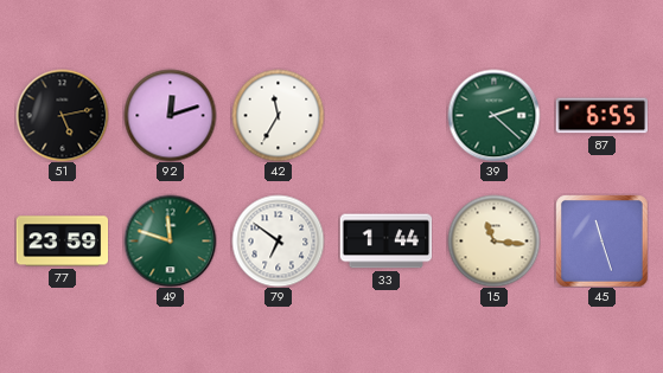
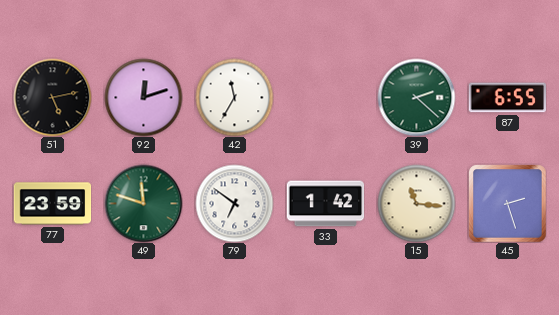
33: 1:44 -> 1:42
45: 11:27 -> 2:27
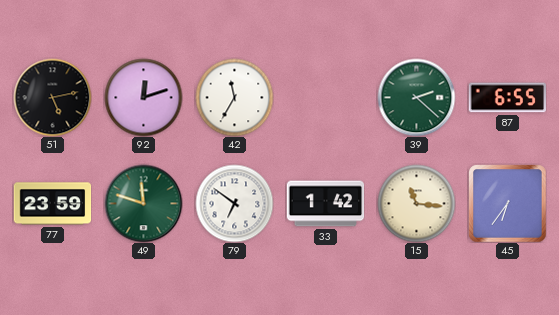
45: 2:27 -> 6:36
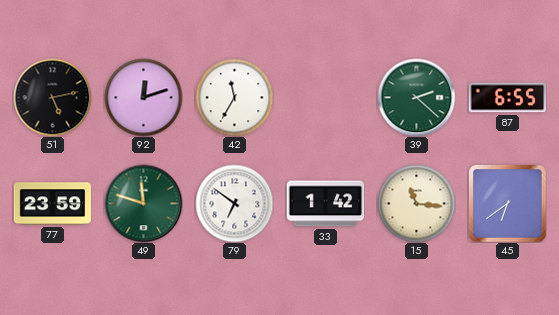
45: 6:36 -> 6:39
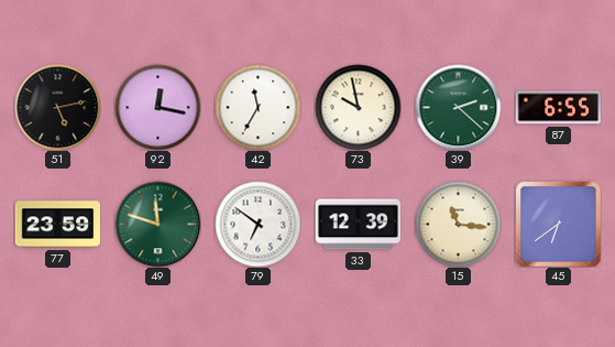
92: 12:12 -> 12:17
73: none -> 9:58
33: 1:42 -> 12:39
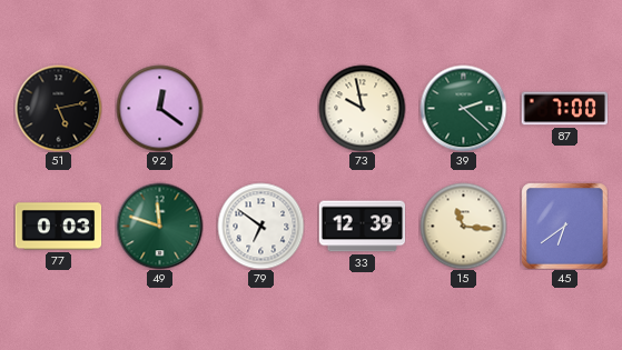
92: 12:17 -> 12:21
42: 11:35 -> none
87: 6:55 -> 7:00
77: 23:59 -> 0:03
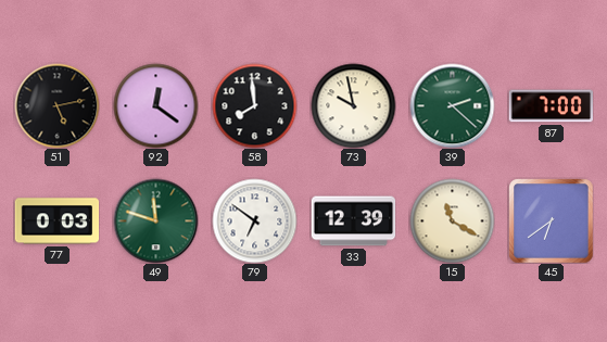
58: none -> 7:59
15: 11:16 -> 11:20
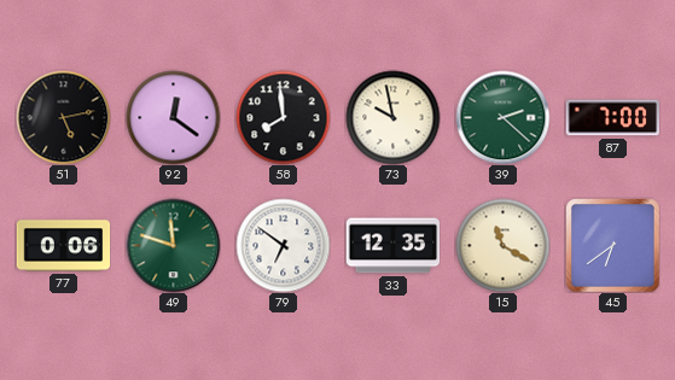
77: 0:03 -> 0:06
33: 12:39 -> 12:35
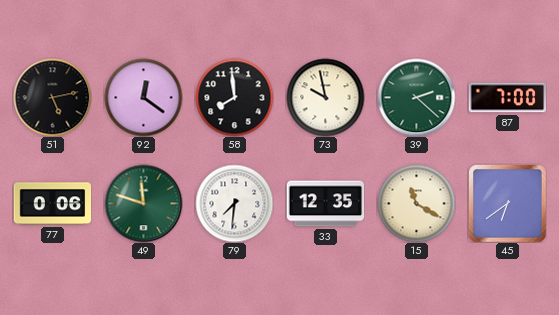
79: 6:51 -> 7:31
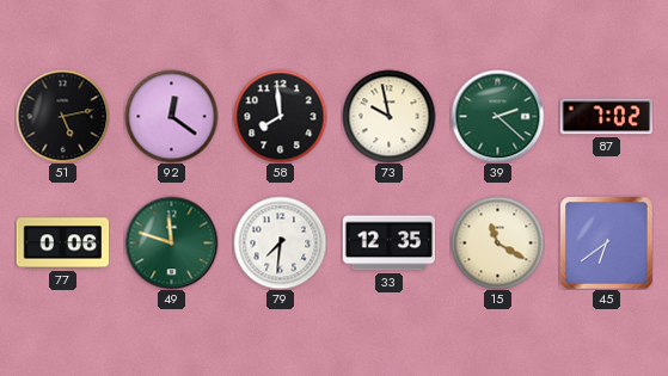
87: 7:00 -> 7:02
